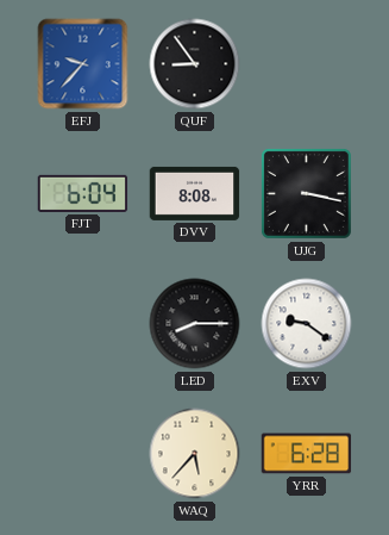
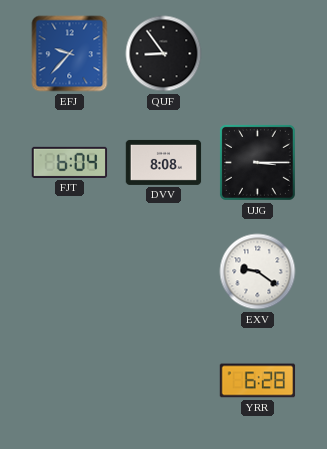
UJG: 3:17 -> 3:15
LED: 8:15 -> none
WAQ: 5:37 -> none
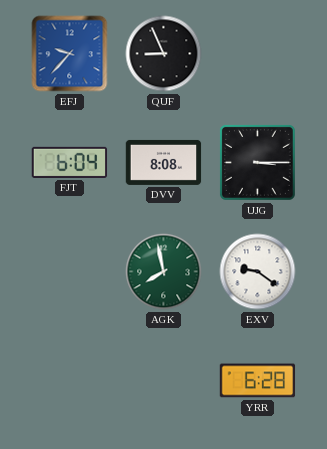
QUF: 8:54 -> 8:56
AGK: none -> 7:58
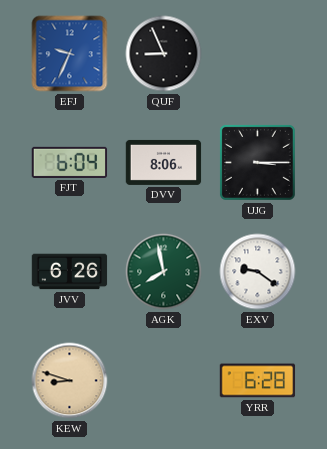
EFJ: 9:37 -> 9:34
DVV: 8:08 -> 8:06
JVV: none -> 6:26
KEW: none -> 8:48
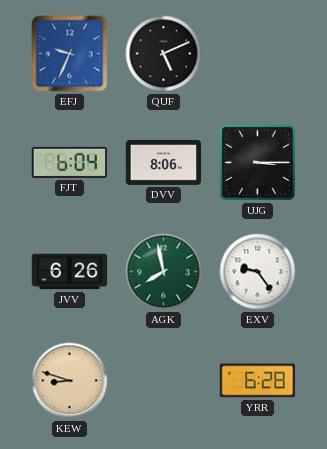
QUF: 8:56 -> 5:11
EXV: 9:21 -> 9:24
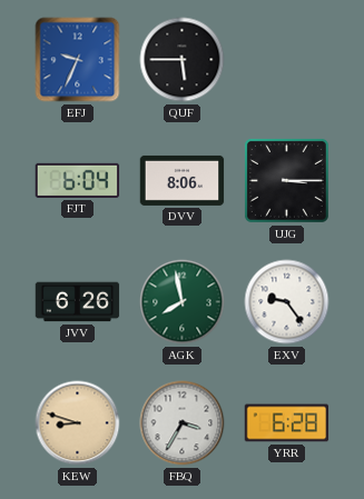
QUF: 5:11 -> 5:45
FBQ: none -> 3:35
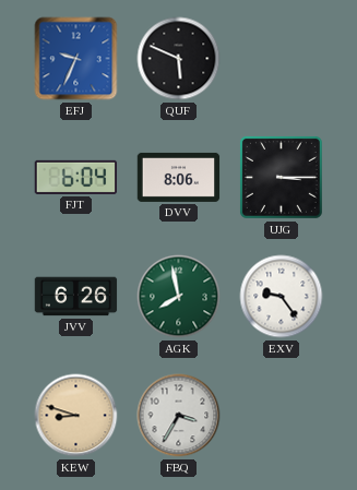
QUF: 5:45 -> 5:49
YRR: 6:28 -> none
